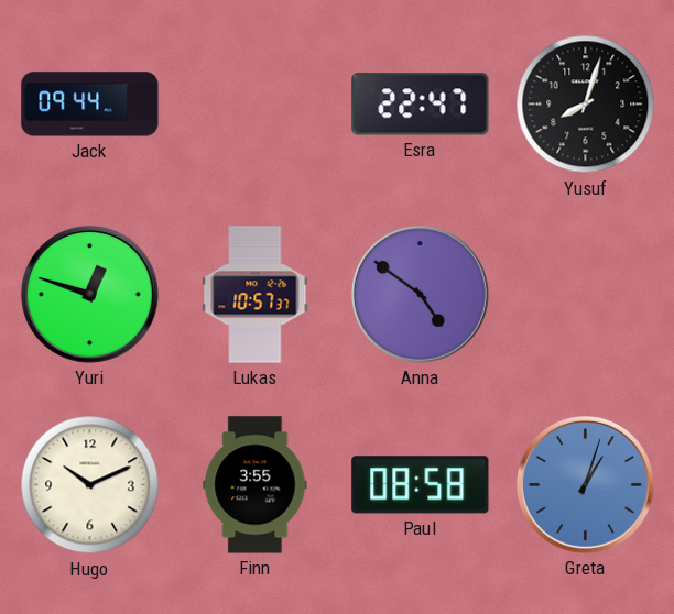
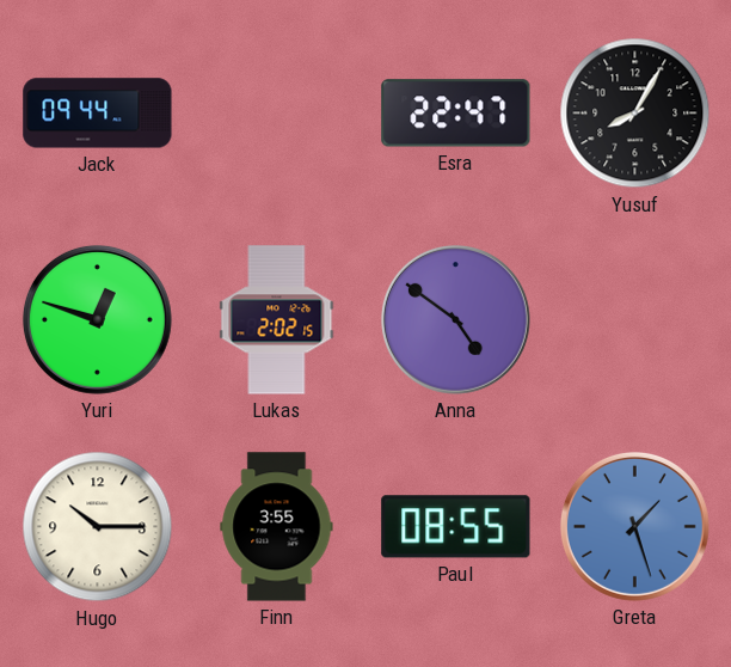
Yusuf: 8:03 -> 8:05
Lukas: 10:57 -> 2:02
Hugo: 10:11 -> 10:15
Paul: 08:58 -> 08:55
Greta: 1:03 -> 1:27
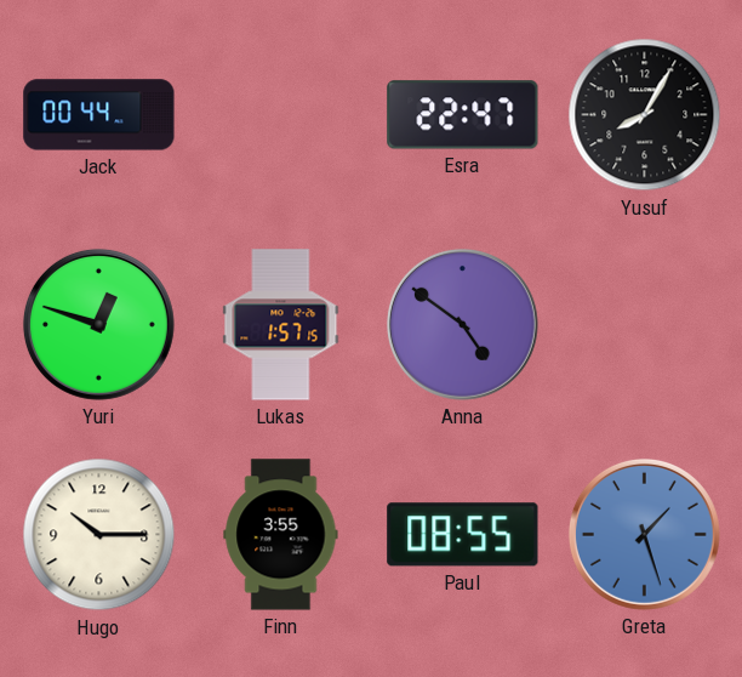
Jack: 09:44 -> 00:44
Lukas: 2:02 -> 1:57
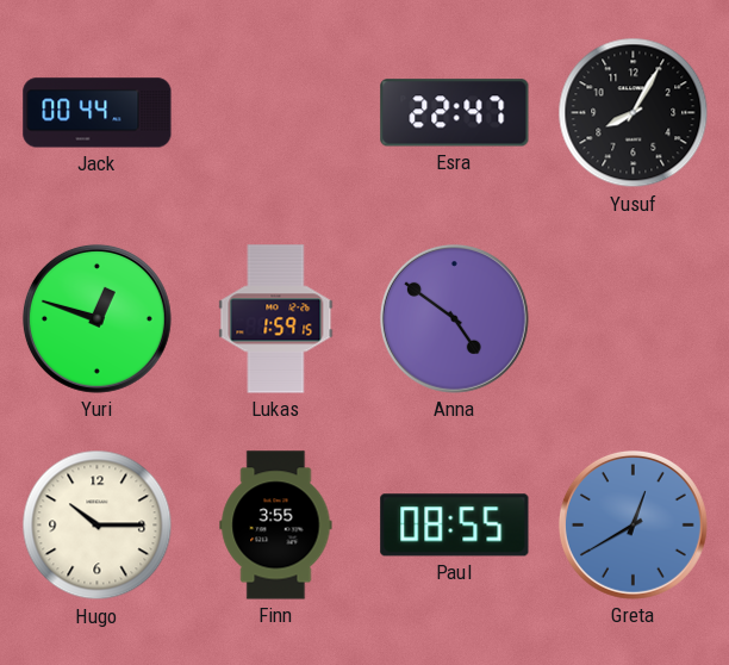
Lukas: 1:57 -> 1:59
Greta: 1:27 -> 12:40
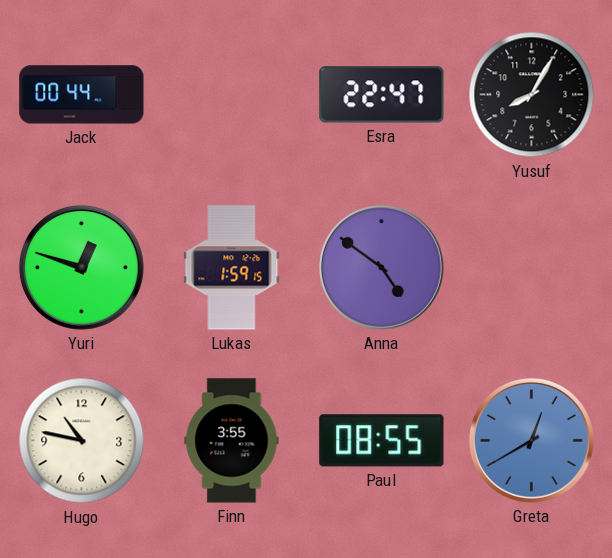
Hugo: 10:15 -> 10:47
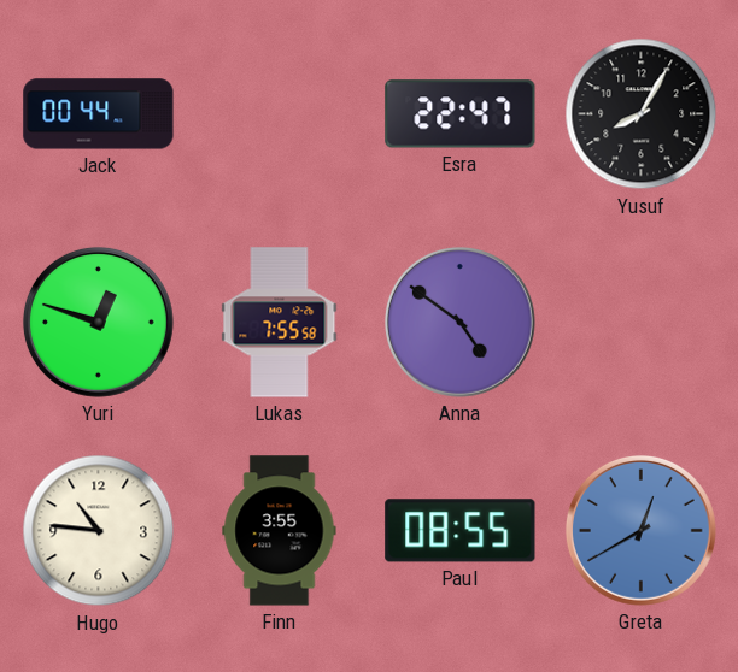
Lukas: 1:59 -> 7:55
Hugo: 10:47 -> 10:46
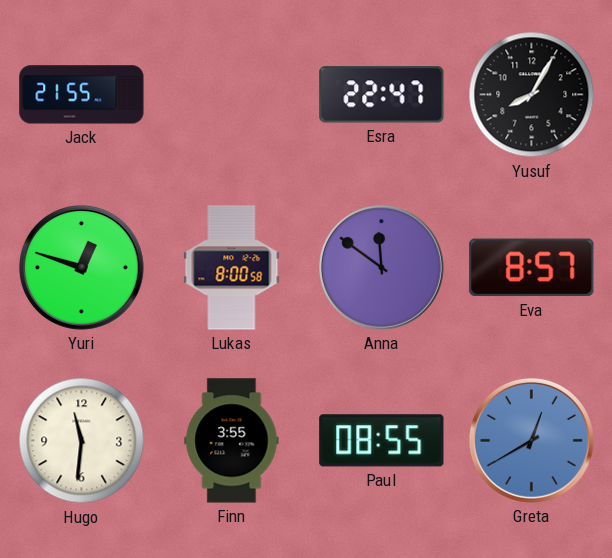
Jack: 00:44 -> 21:55
Lukas: 7:55 -> 8:00
Anna: 4:51 -> 11:51
Eva: none -> 8:57
Hugo: 10:46 -> 11:31
